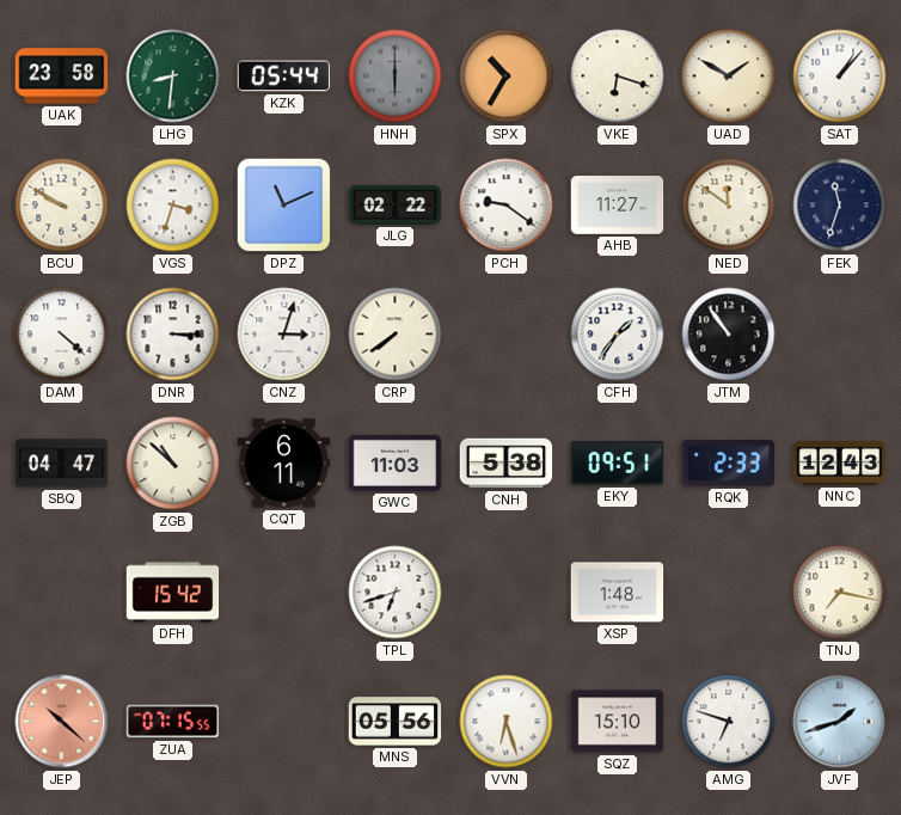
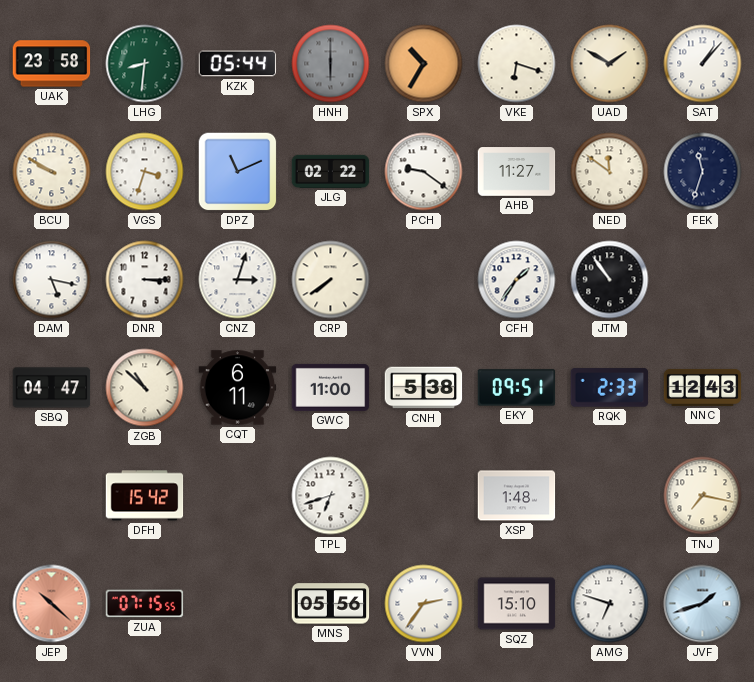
DAM: 4:22 -> 5:17
GWC: 11:03 -> 11:00
VVN: 6:27 -> 2:36
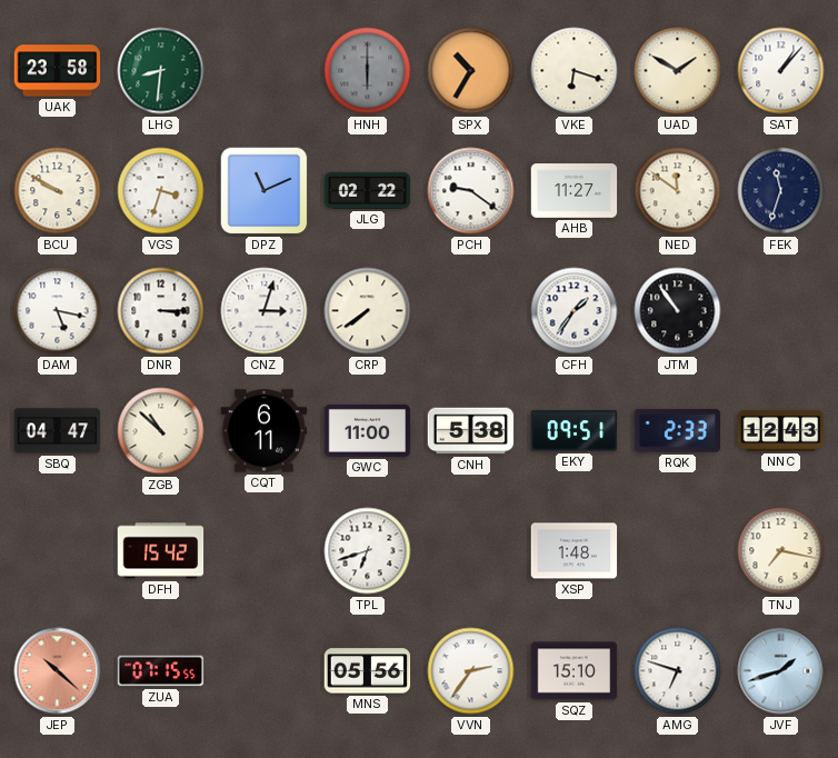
KZK: 05:44 -> none
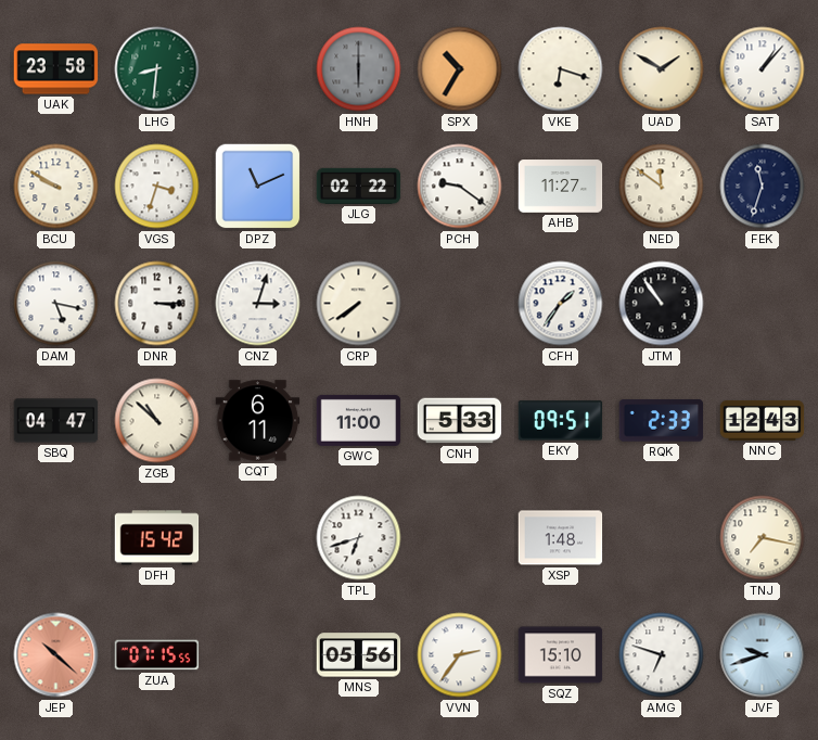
CNH: 5:38 -> 5:33
JVF: 1:42 -> 9:42
